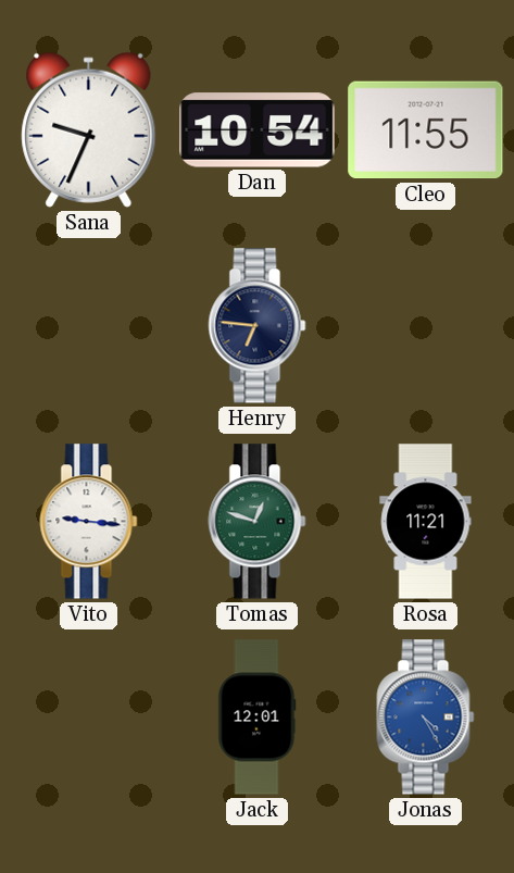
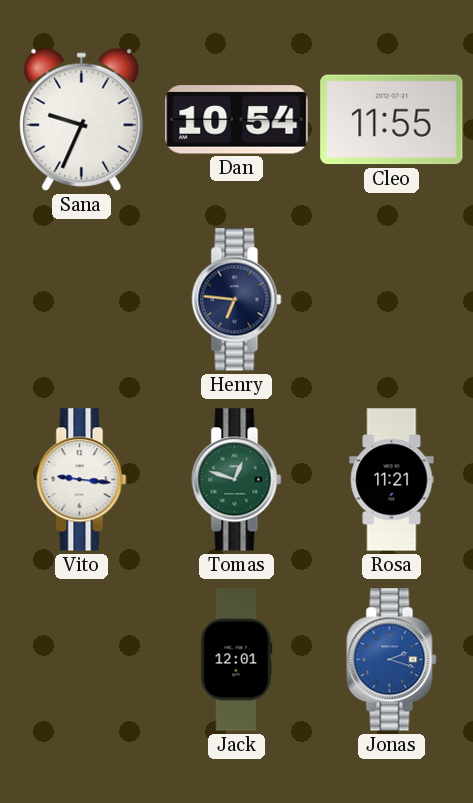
Jonas: 4:25 -> 2:18
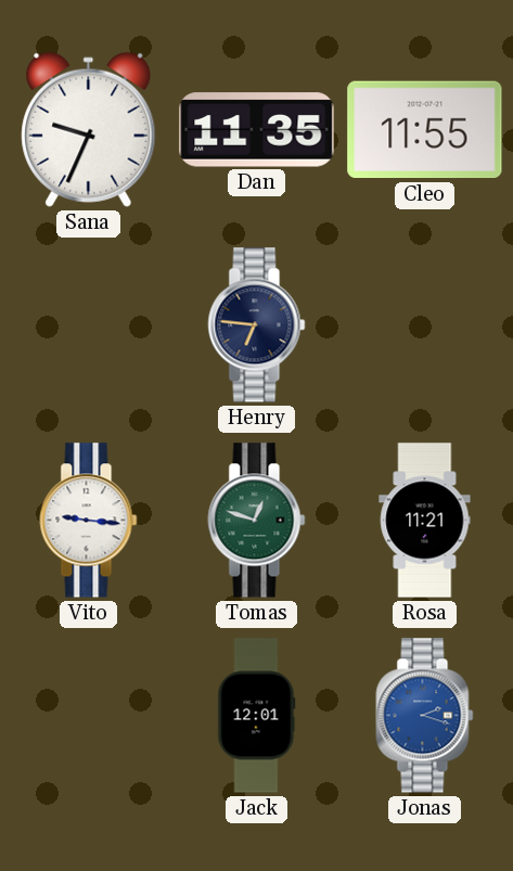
Dan: 10:54 -> 11:35
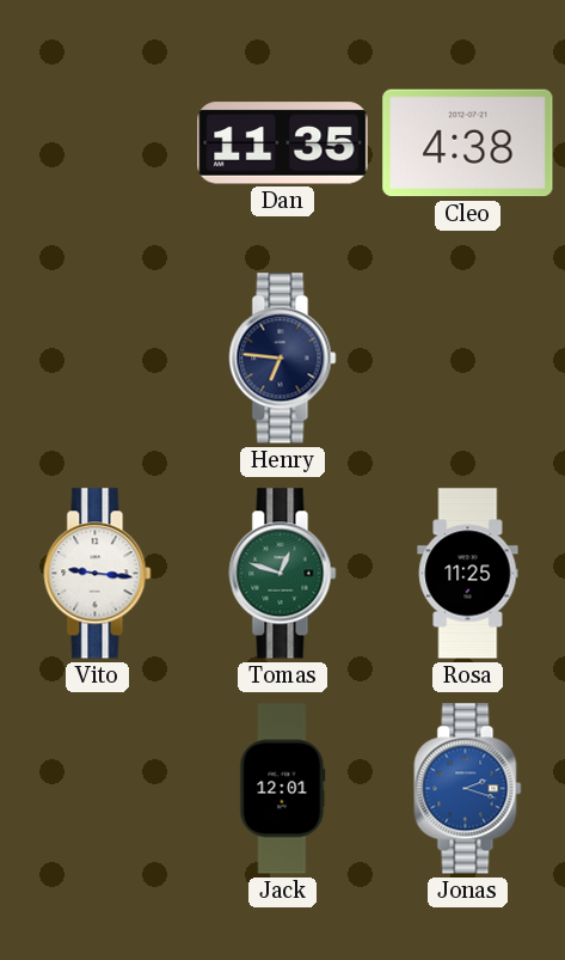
Sana: 9:34 -> none
Cleo: 11:55 -> 4:38
Rosa: 11:21 -> 11:25
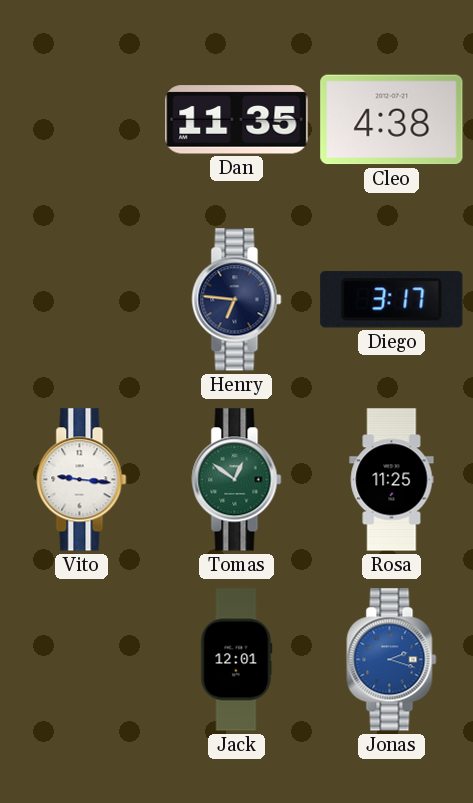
Diego: none -> 3:17
Tomas: 12:48 -> 12:51
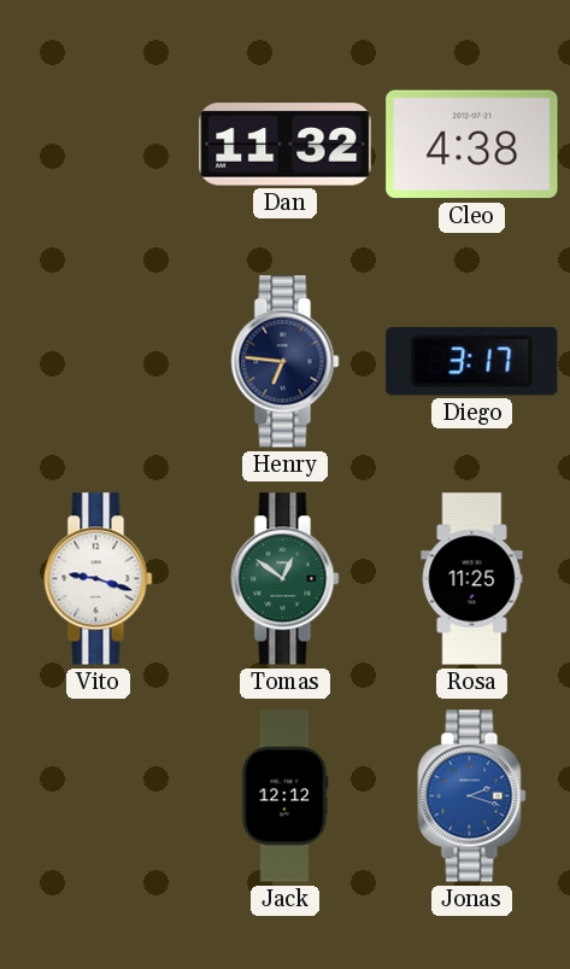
Dan: 11:35 -> 11:32
Vito: 9:16 -> 9:18
Jack: 12:01 -> 12:12
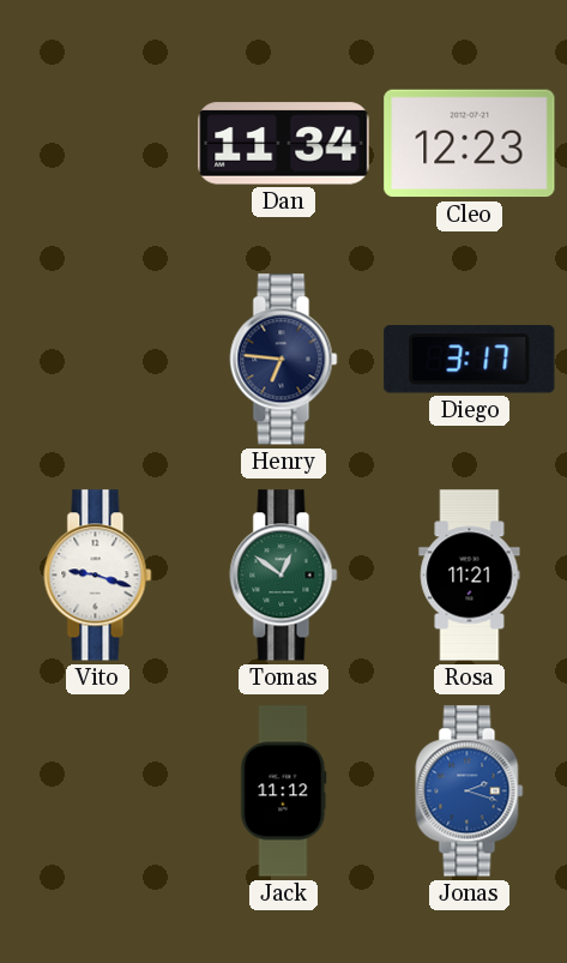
Dan: 11:32 -> 11:34
Cleo: 4:38 -> 12:23
Rosa: 11:25 -> 11:21
Jack: 12:12 -> 11:12
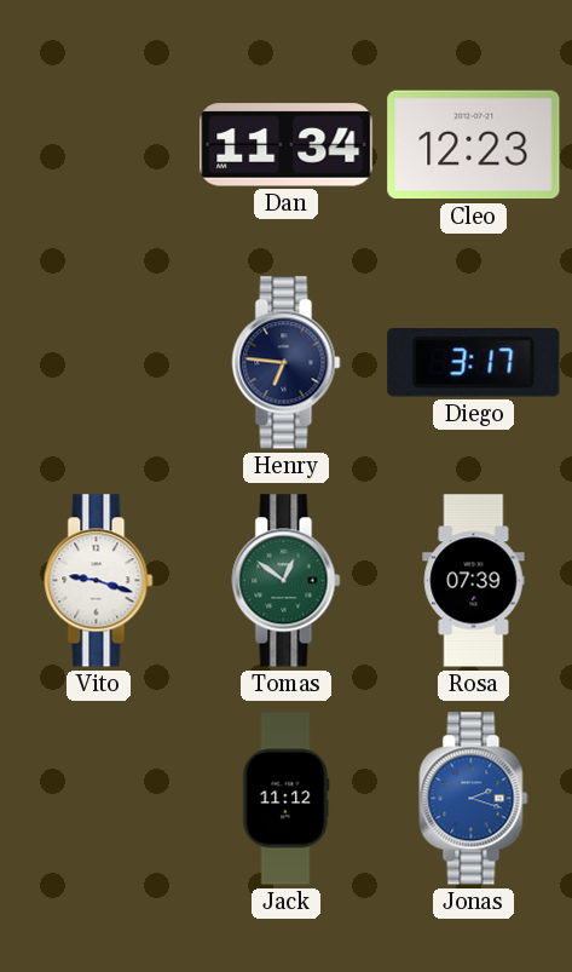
Rosa: 11:21 -> 07:39
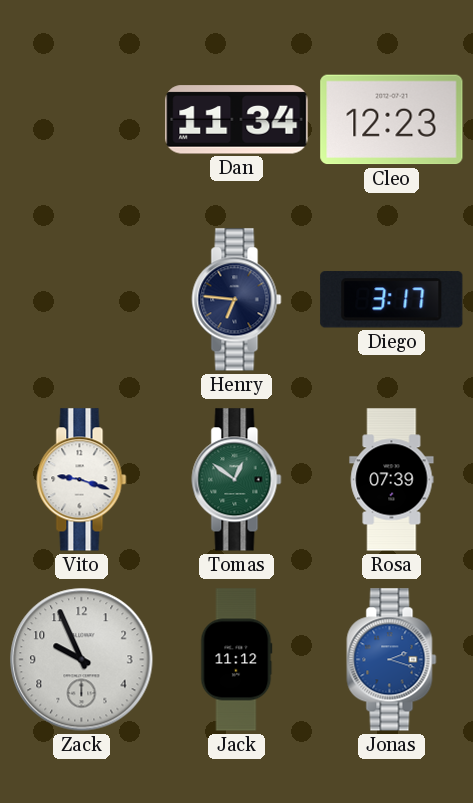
Zack: none -> 9:56
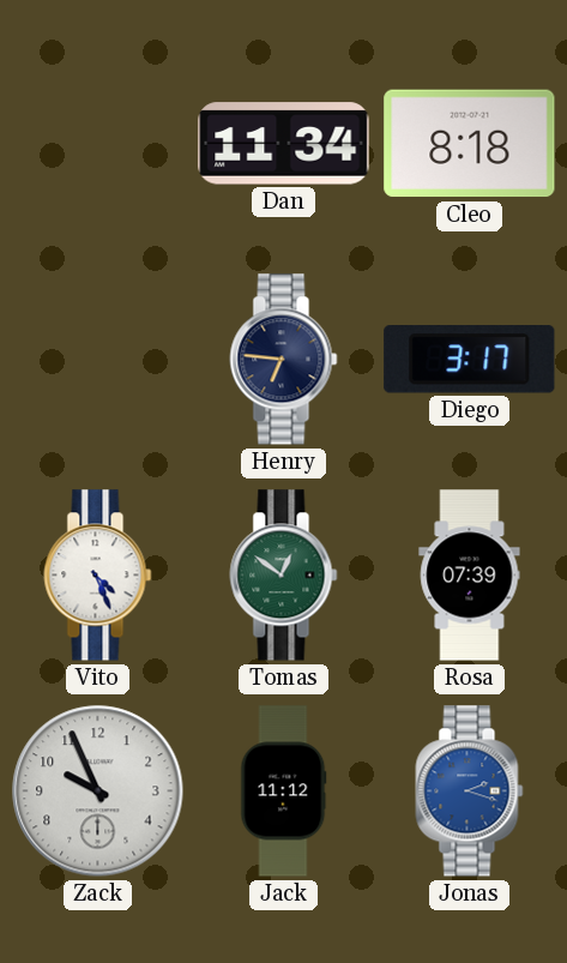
Cleo: 12:23 -> 8:18
Vito: 9:18 -> 4:26
